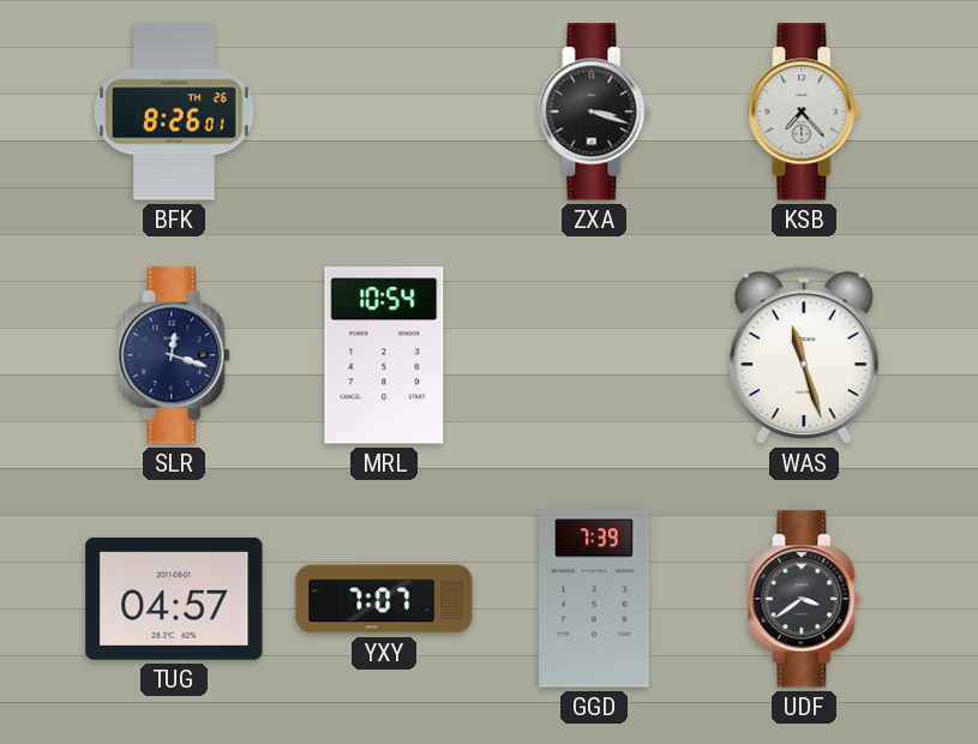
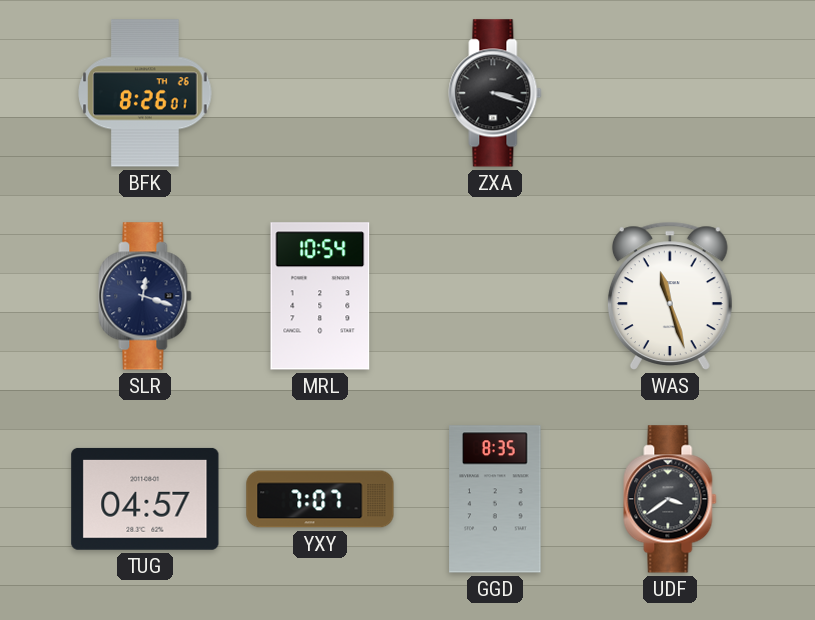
KSB: 7:23 -> none
GGD: 7:39 -> 8:35
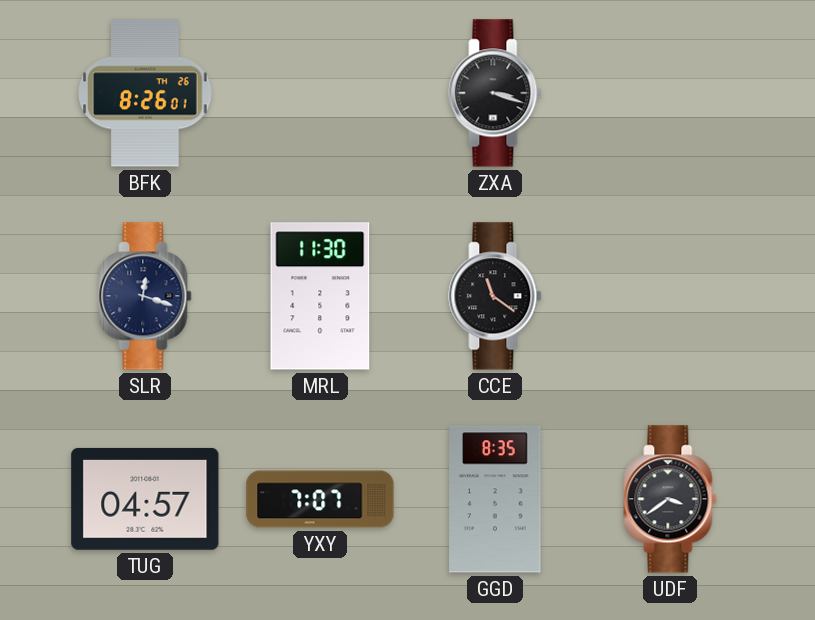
MRL: 10:54 -> 11:30
CCE: none -> 11:21
WAS: 11:27 -> none
